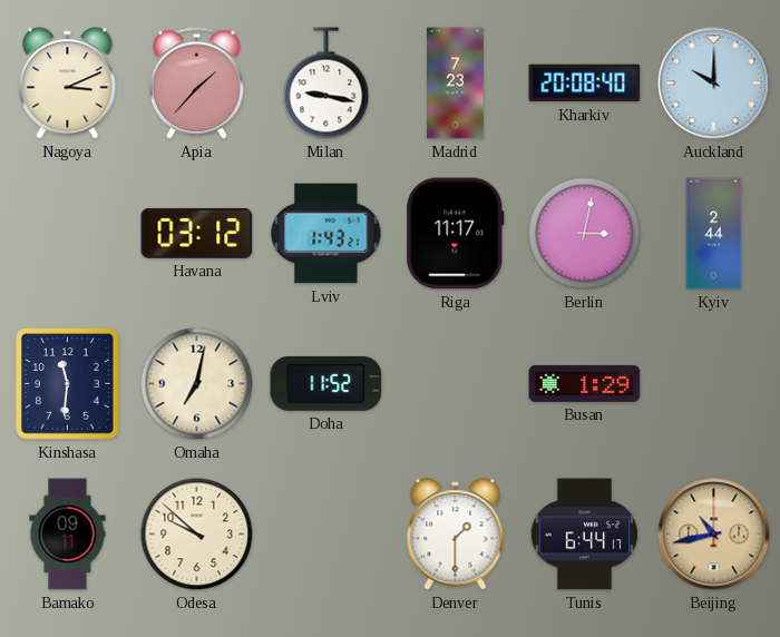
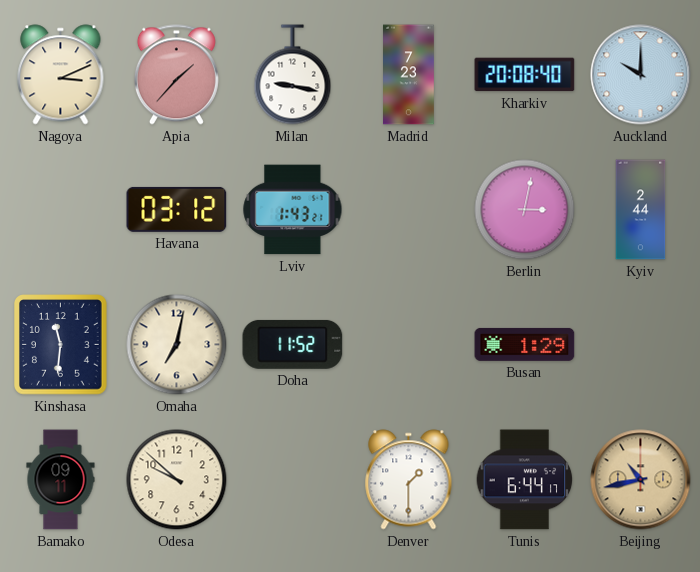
Riga: 11:17 -> none
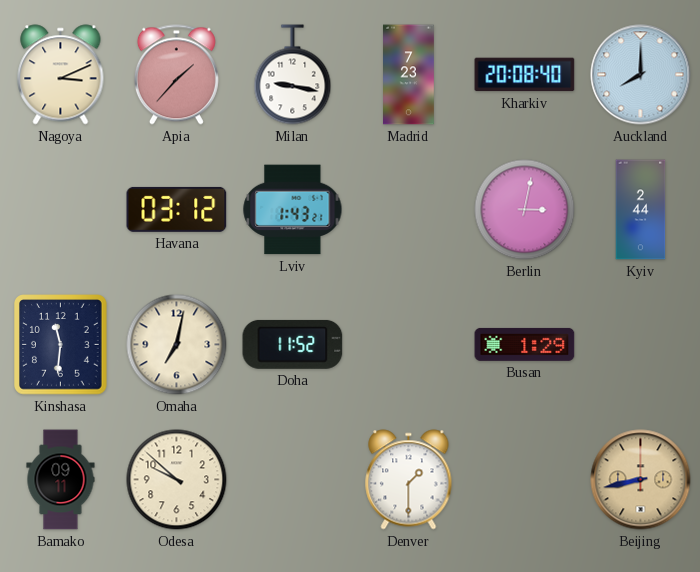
Auckland: 10:00 -> 8:00
Tunis: 6:44 -> none
Beijing: 10:43 -> 8:43
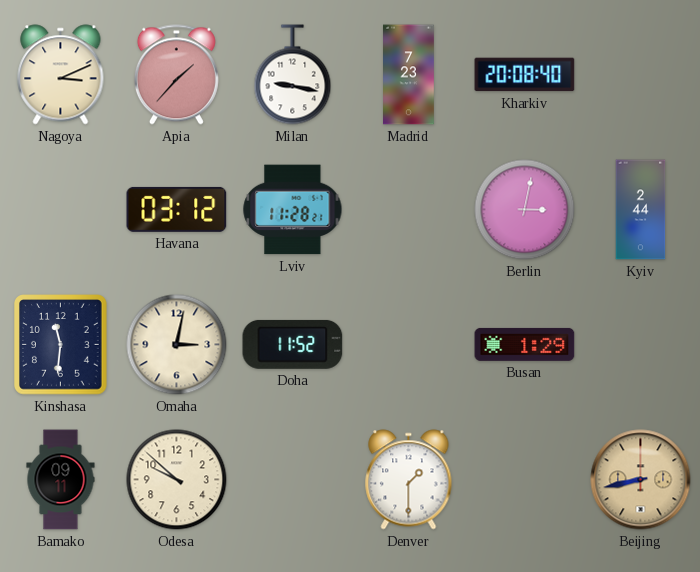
Auckland: 8:00 -> none
Lviv: 1:43 -> 11:28
Omaha: 7:02 -> 3:02
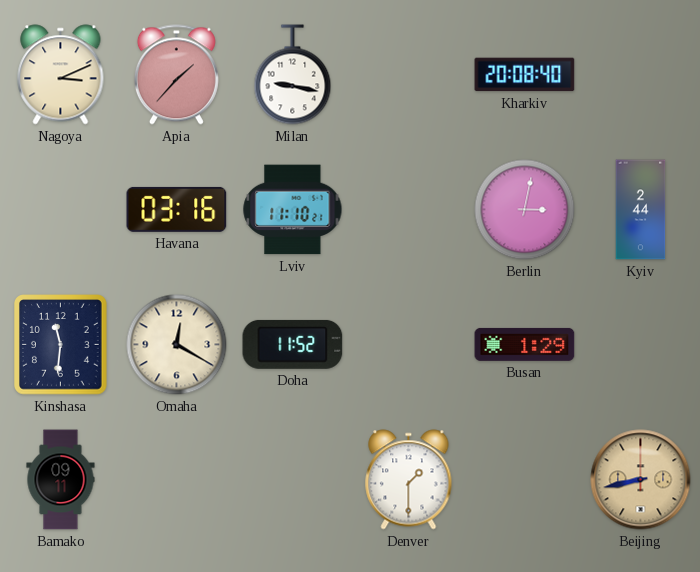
Madrid: 7:23 -> none
Havana: 03:12 -> 03:16
Lviv: 11:28 -> 11:10
Omaha: 3:02 -> 12:20
Odesa: 9:52 -> none
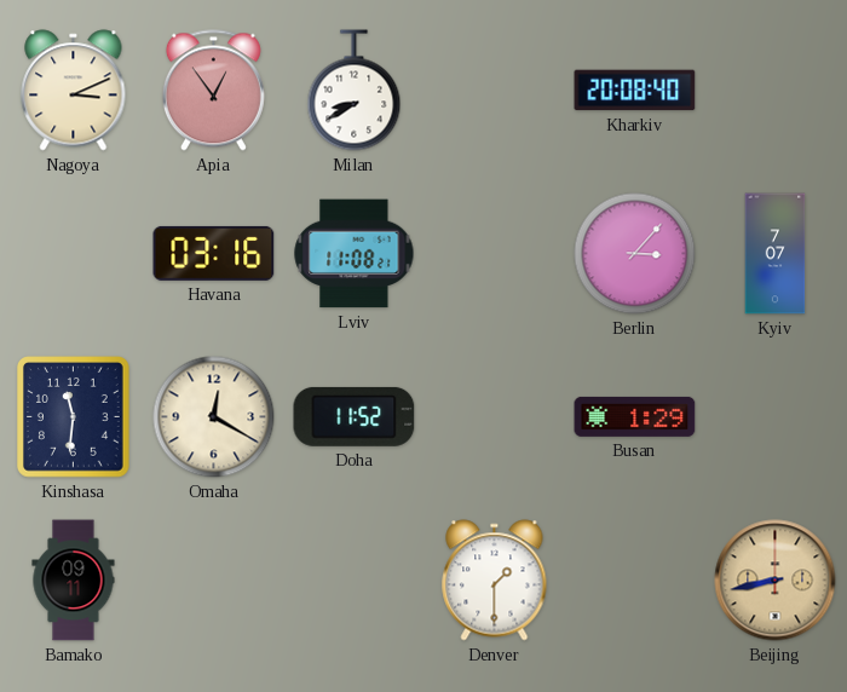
Apia: 1:37 -> 12:54
Milan: 9:17 -> 8:40
Lviv: 11:10 -> 11:08
Berlin: 3:02 -> 3:07
Kyiv: 2:44 -> 7:07
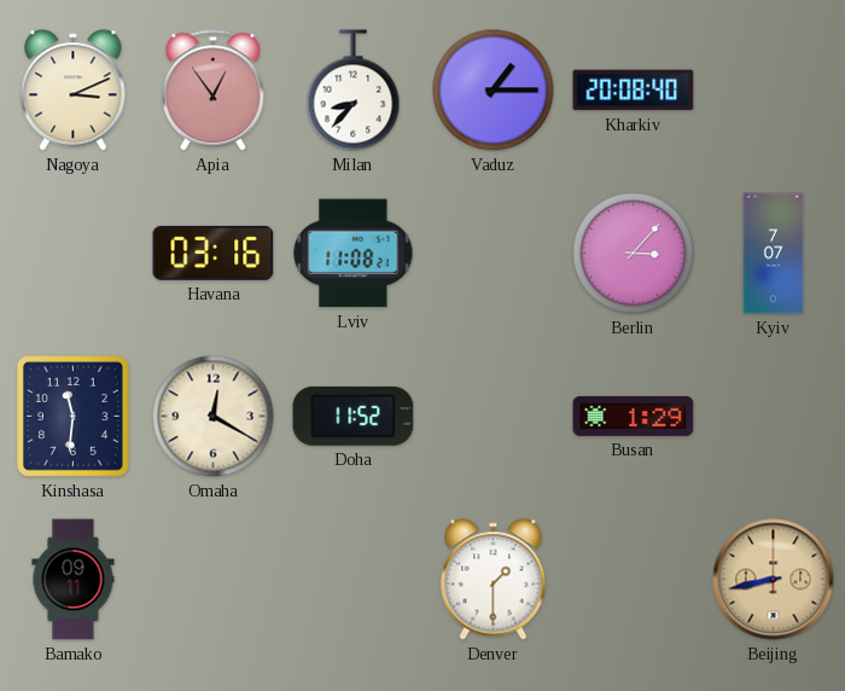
Milan: 8:40 -> 8:37
Vaduz: none -> 1:15
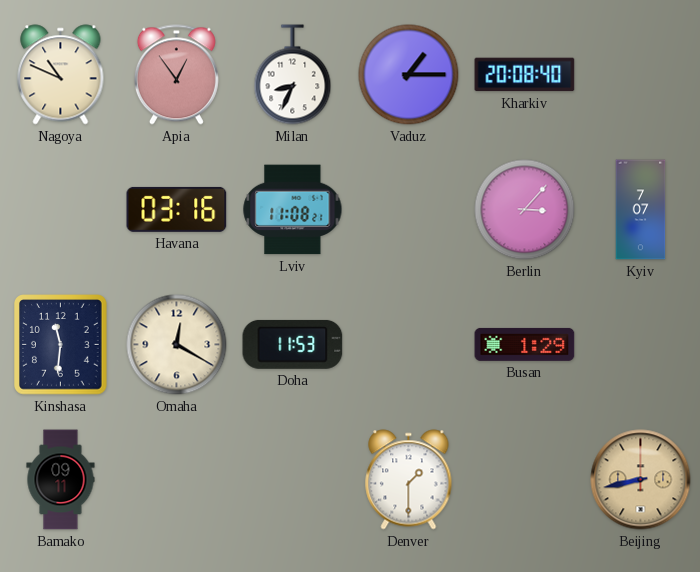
Nagoya: 3:11 -> 10:49
Milan: 8:37 -> 8:34
Doha: 11:52 -> 11:53
